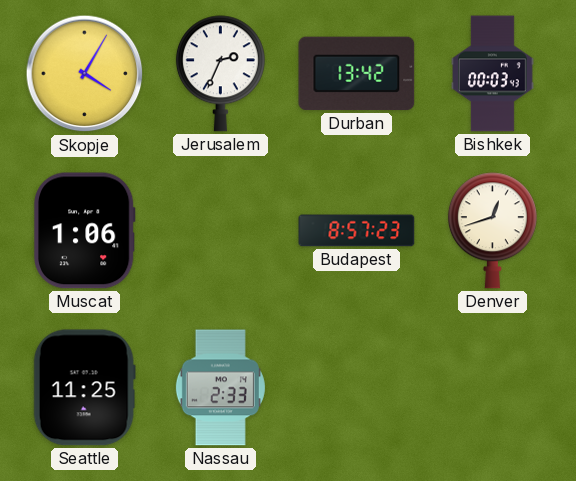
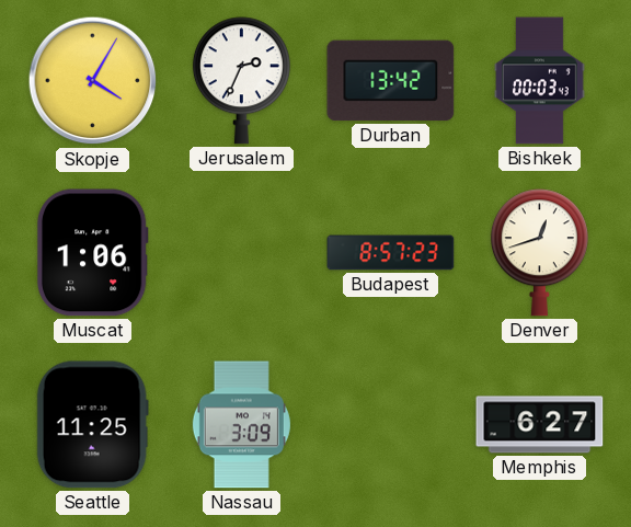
Nassau: 2:33 -> 3:09
Memphis: none -> 6:27
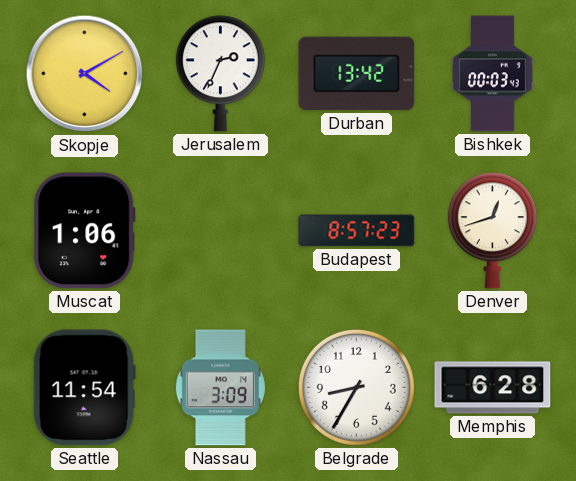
Skopje: 4:05 -> 4:10
Seattle: 11:25 -> 11:54
Belgrade: none -> 8:35
Memphis: 6:27 -> 6:28
